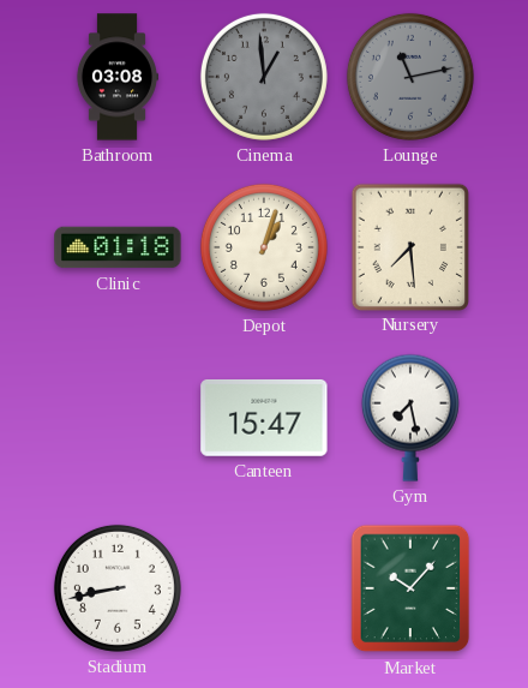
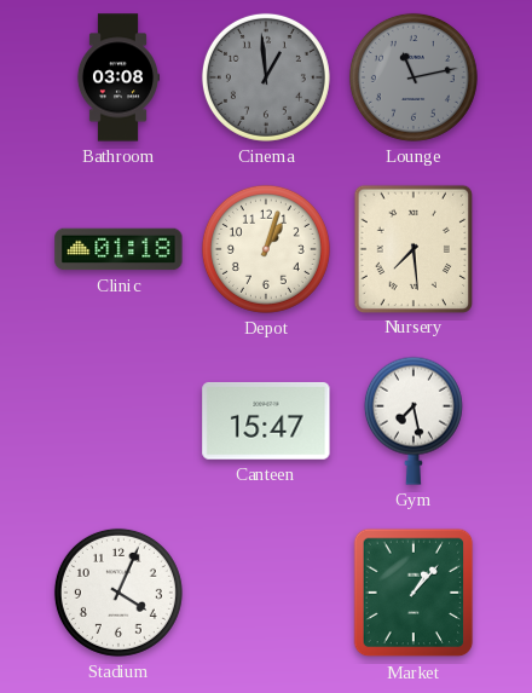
Stadium: 8:43 -> 4:04
Market: 10:07 -> 1:07
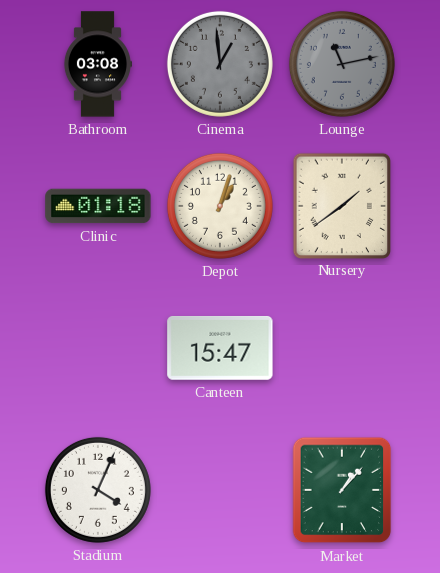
Nursery: 7:29 -> 1:39
Gym: 7:28 -> none
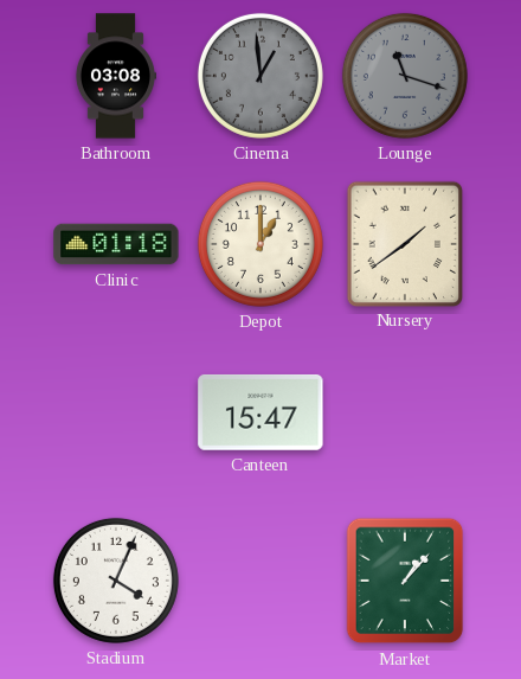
Lounge: 11:13 -> 11:18
Depot: 1:03 -> 1:00
